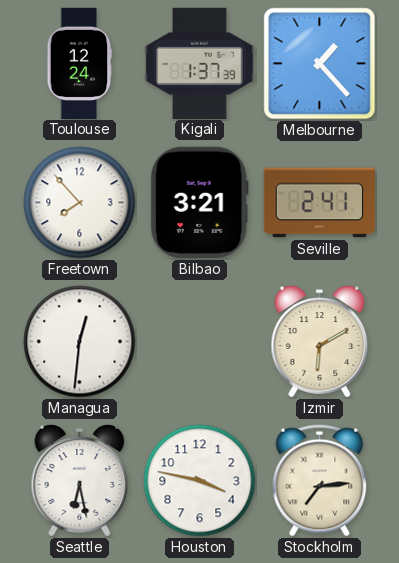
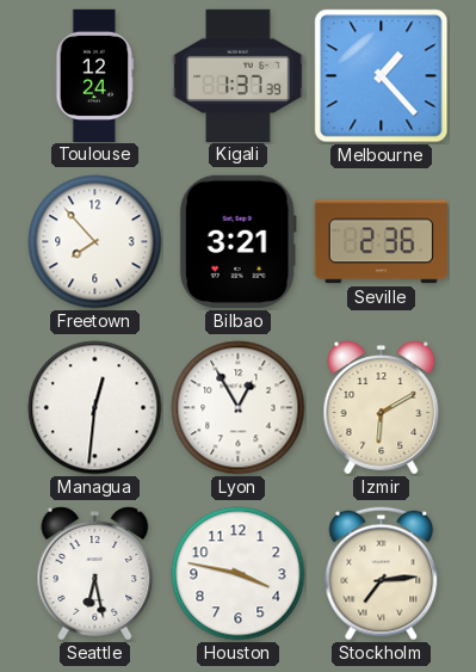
Seville: 2:41 -> 2:36
Lyon: none -> 12:55
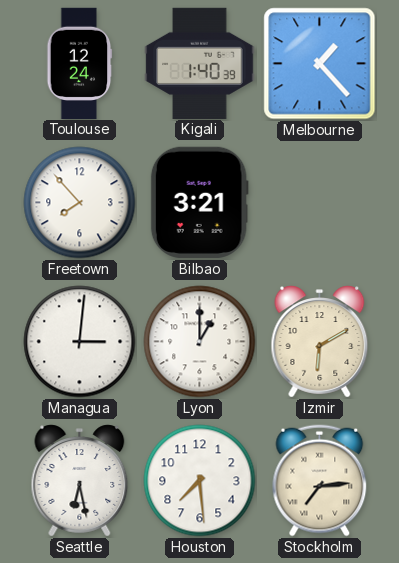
Kigali: 1:37 -> 1:40
Seville: 2:36 -> none
Managua: 12:31 -> 3:01
Lyon: 12:55 -> 1:00
Houston: 3:47 -> 7:29
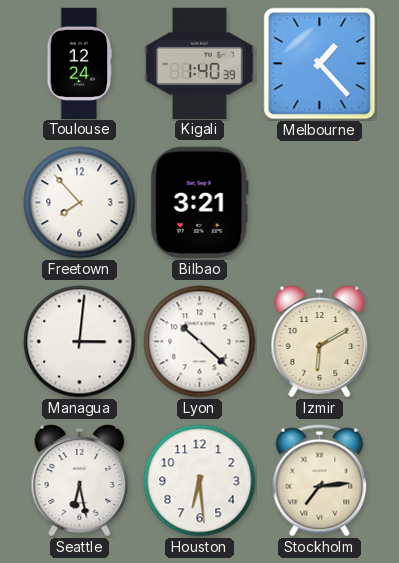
Lyon: 1:00 -> 10:22
Houston: 7:29 -> 6:29
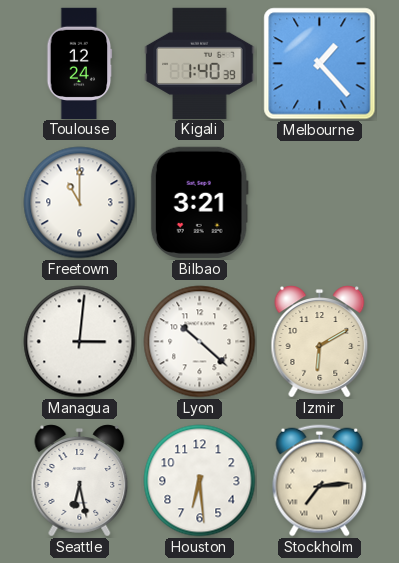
Freetown: 7:53 -> 11:00
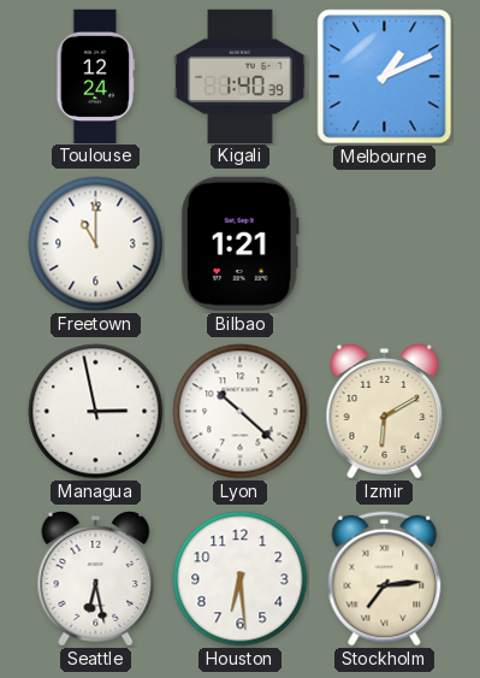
Melbourne: 1:23 -> 1:11
Bilbao: 3:21 -> 1:21
Managua: 3:01 -> 2:58
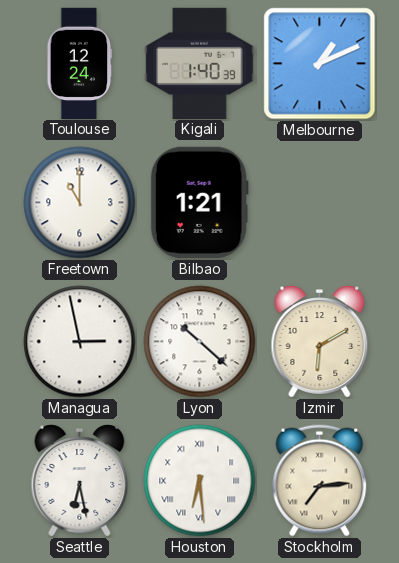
Houston numerals: Arabic -> Roman
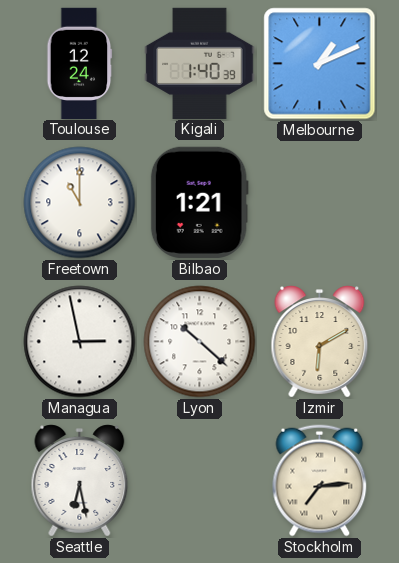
Houston: 6:29 -> none
